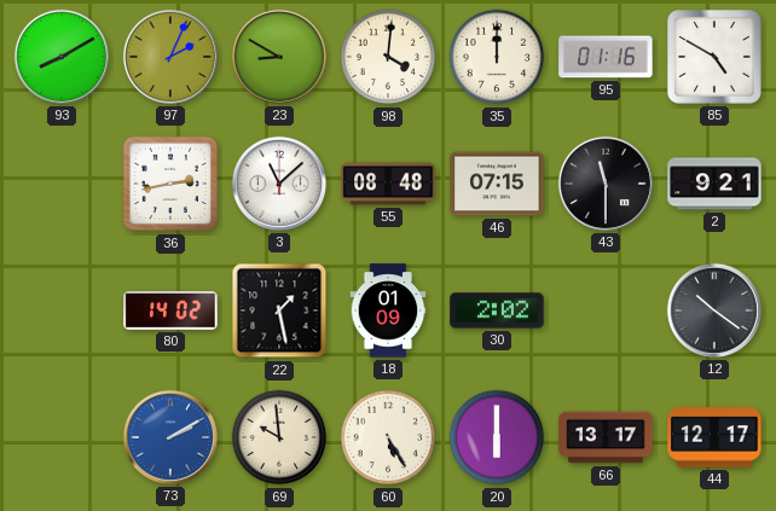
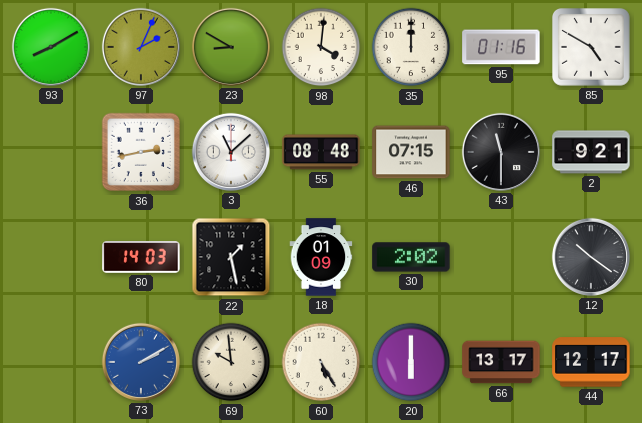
80: 14:02 -> 14:03
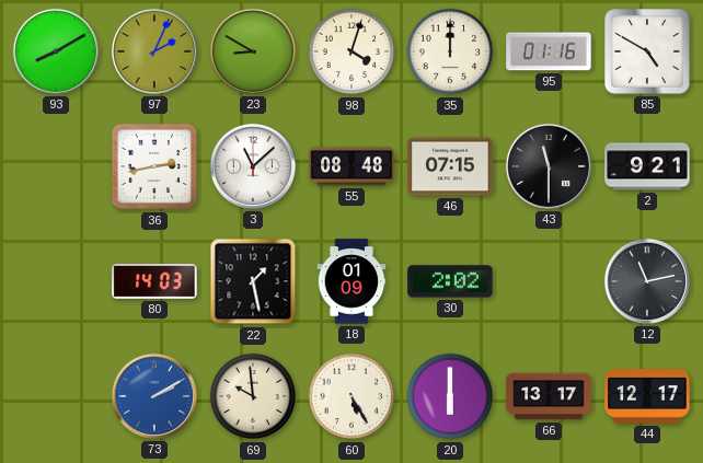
98: 4:01 -> 4:03
12: 10:21 -> 11:13
